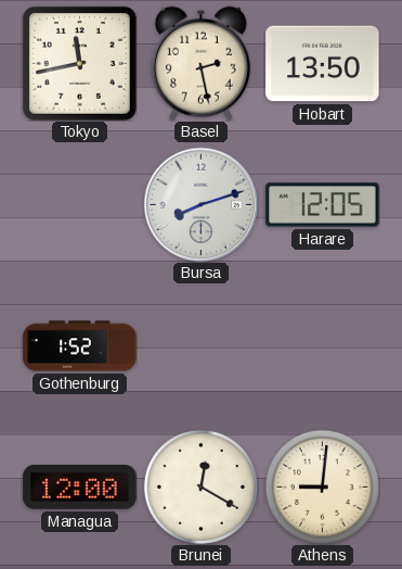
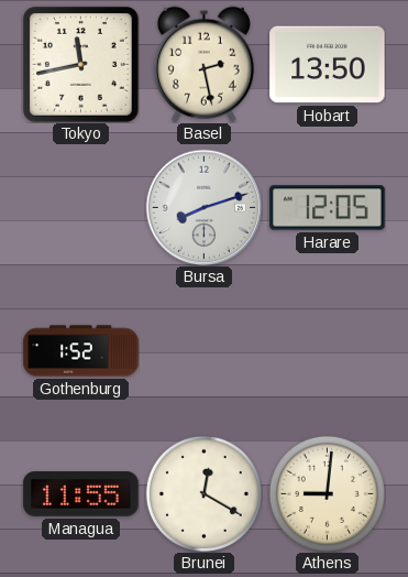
Managua: 12:00 -> 11:55
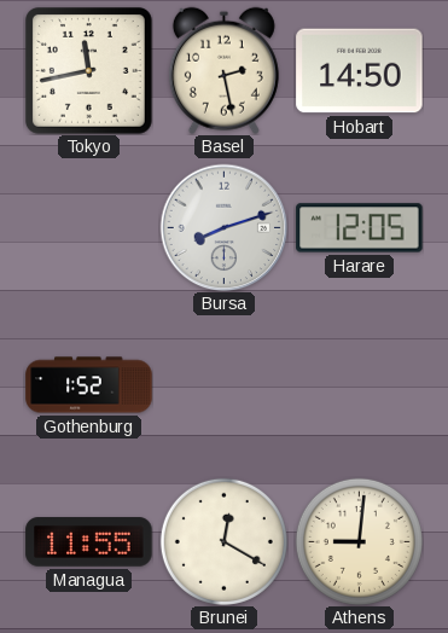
Hobart: 13:50 -> 14:50
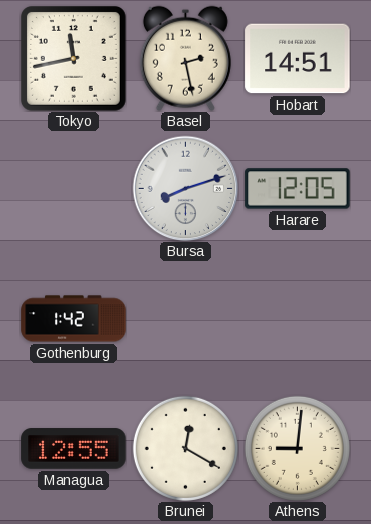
Hobart: 14:50 -> 14:51
Gothenburg: 1:52 -> 1:42
Managua: 11:55 -> 12:55
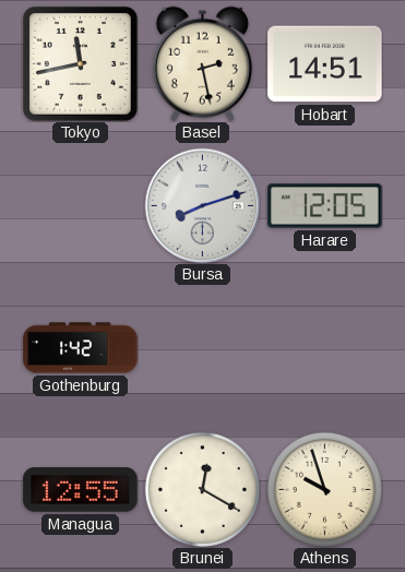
Athens: 9:01 -> 9:57
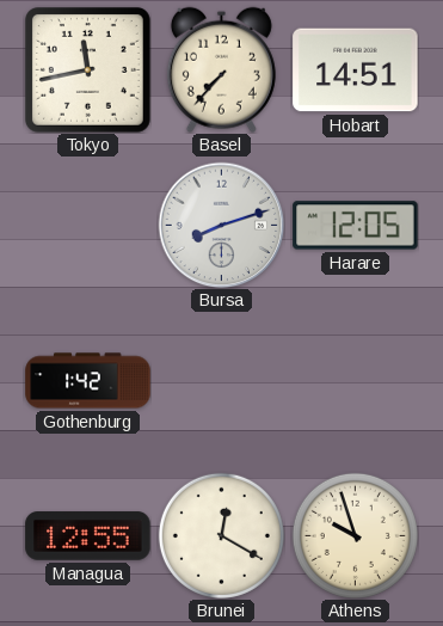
Basel: 2:28 -> 7:37
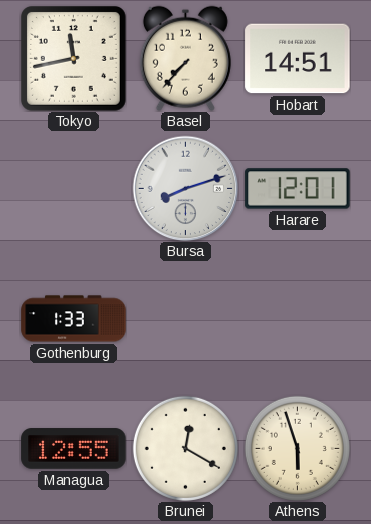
Harare: 12:05 -> 12:01
Gothenburg: 1:42 -> 1:33
Athens: 9:57 -> 5:57
